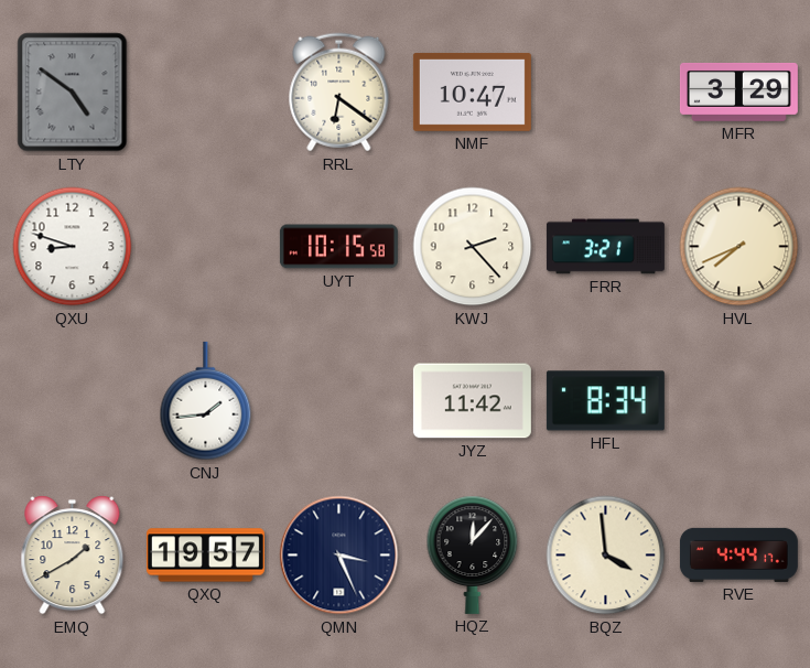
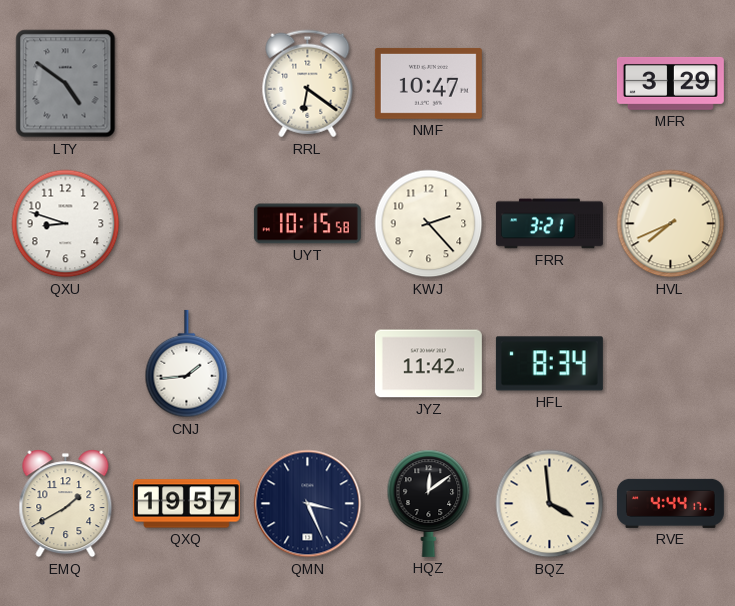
HQZ: 12:07 -> 12:09
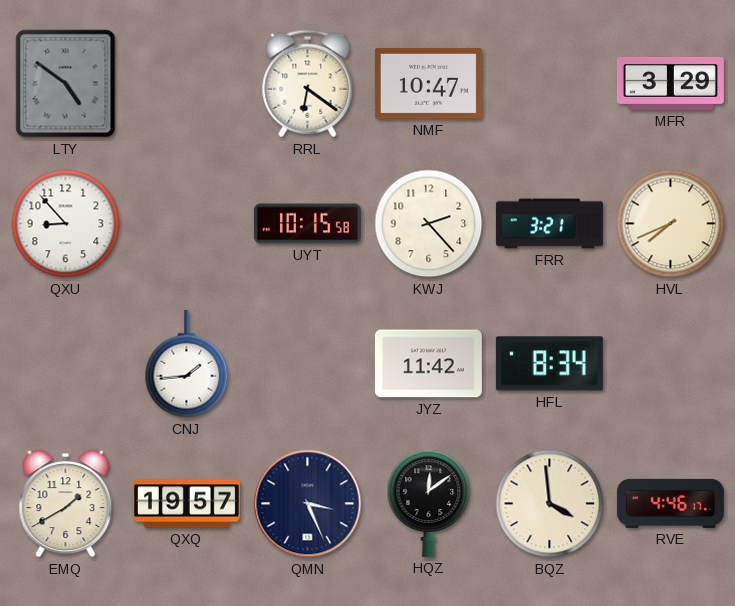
QXU: 8:48 -> 8:53
RVE: 4:44 -> 4:46
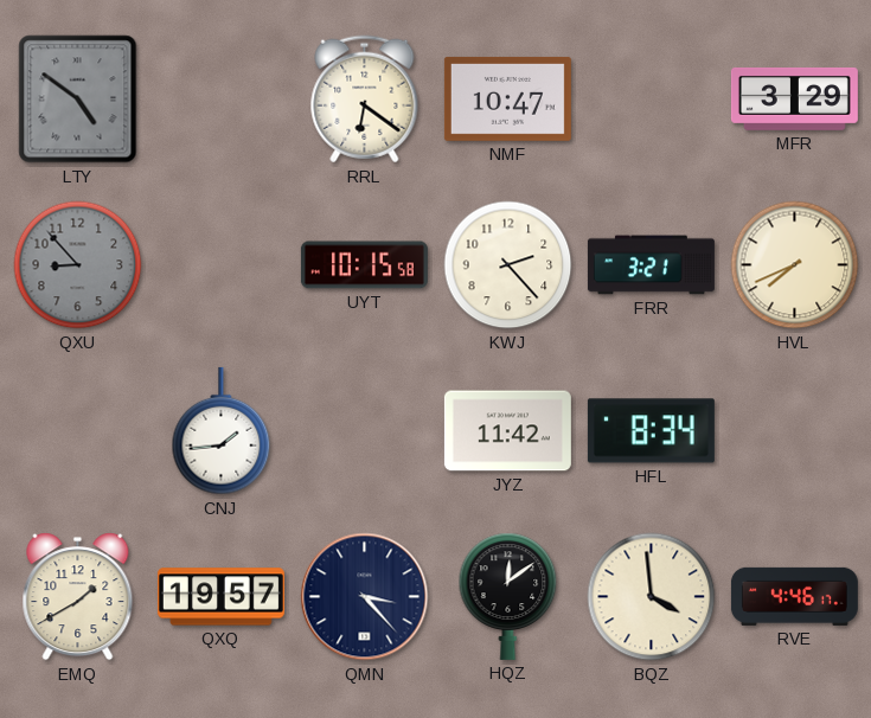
QXU dial: white -> grey
QMN: 3:26 -> 3:23
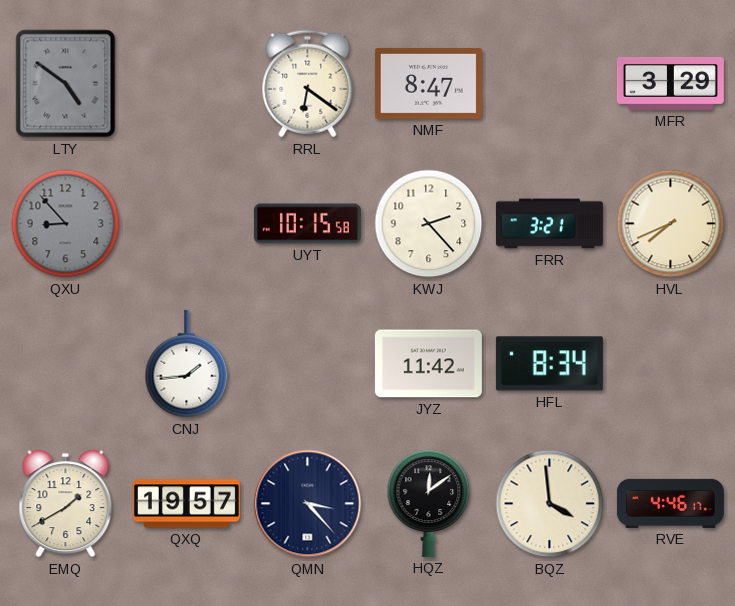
NMF: 10:47 -> 8:47
